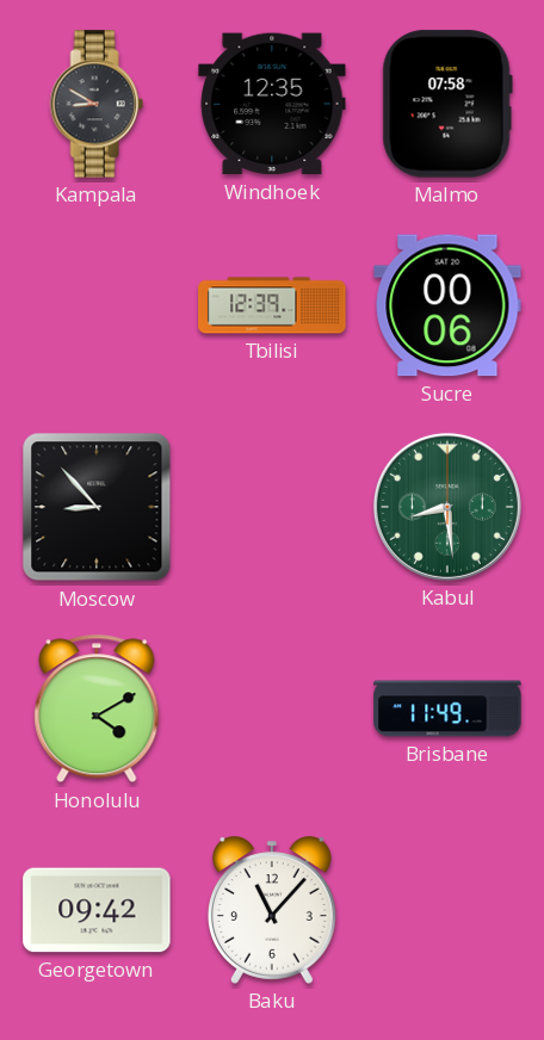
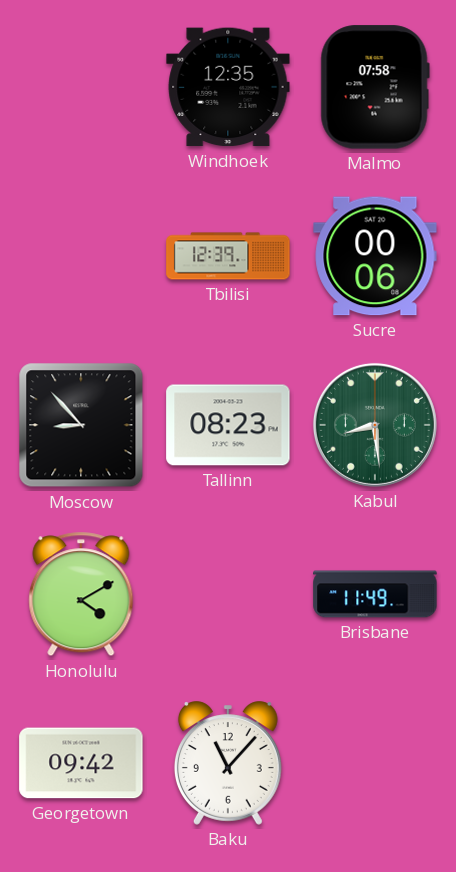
Kampala: 8:50 -> none
Tallinn: none -> 08:23
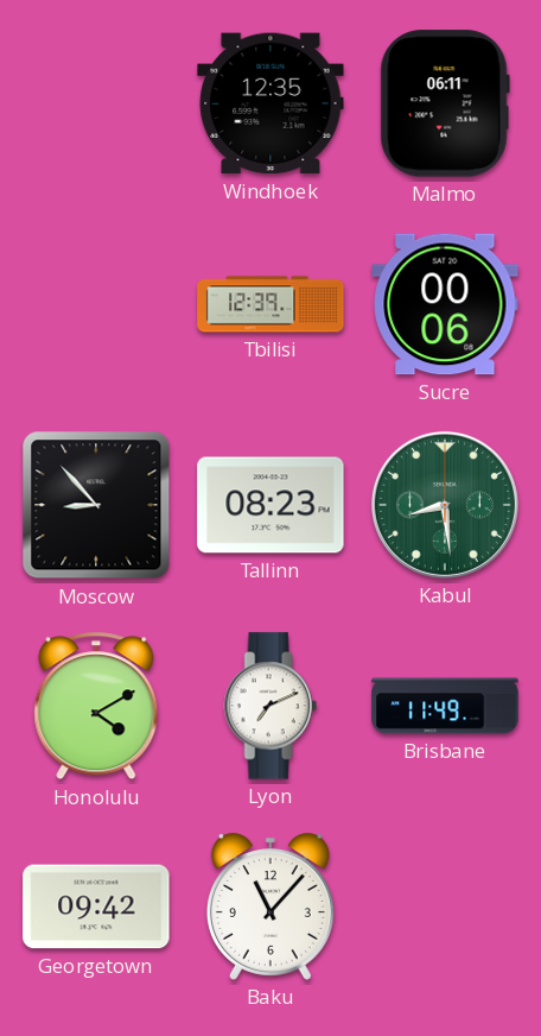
Malmo: 07:58 -> 06:11
Lyon: none -> 7:11
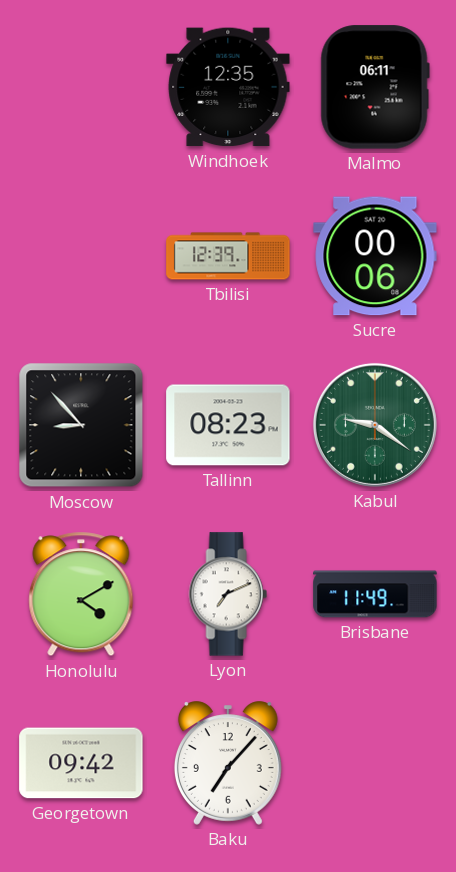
Kabul: 8:29 -> 9:21
Baku: 11:07 -> 7:07
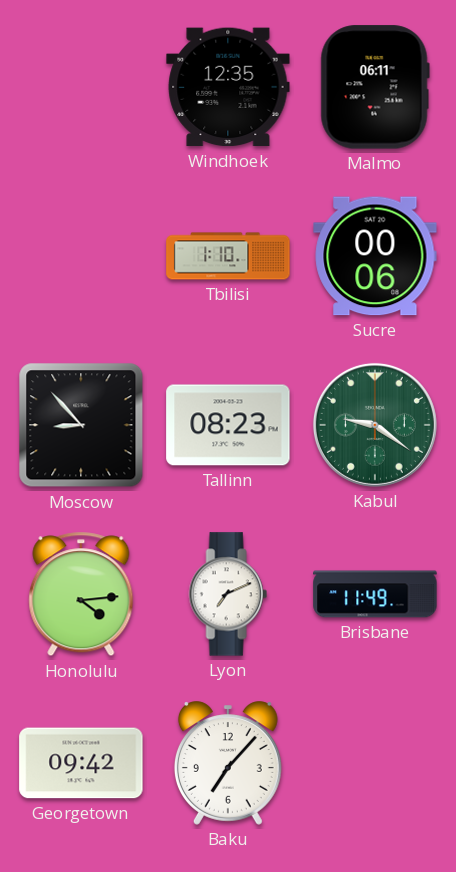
Tbilisi: 12:39 -> 1:10
Honolulu: 4:10 -> 4:14
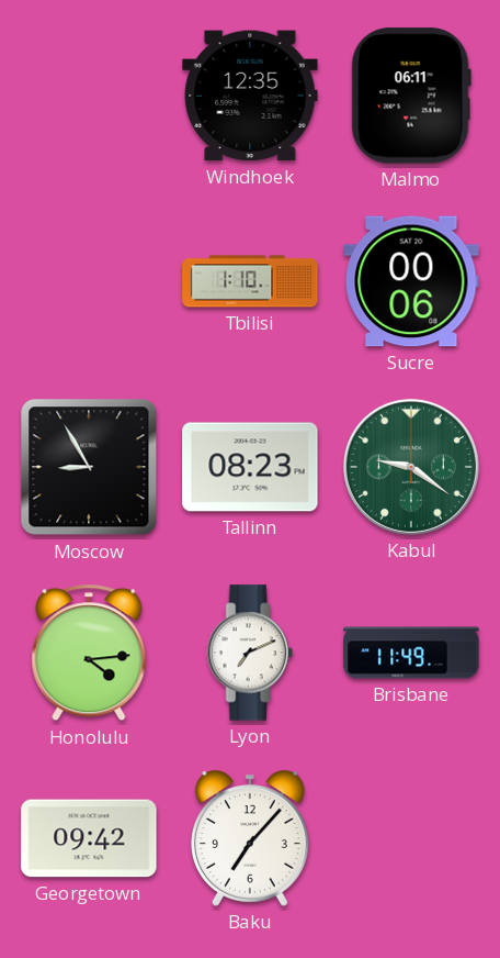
Moscow: 8:53 -> 8:55
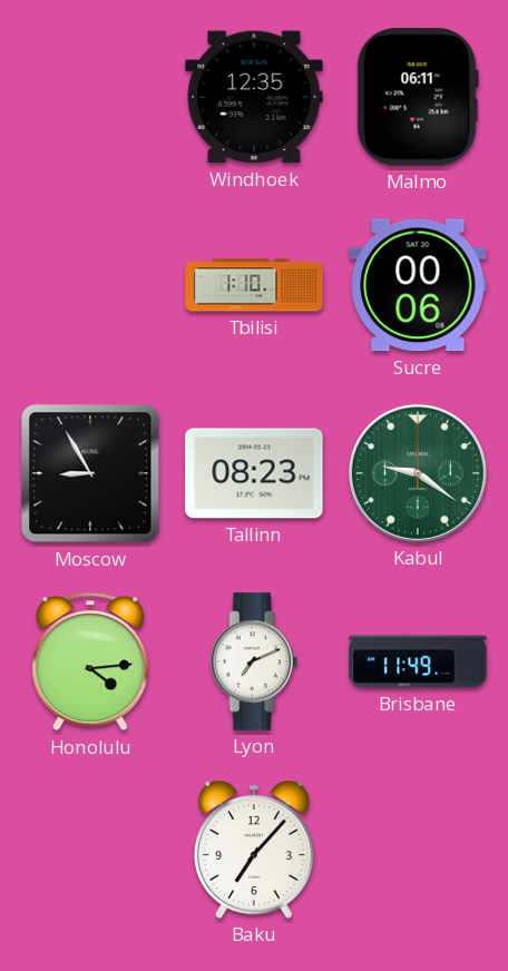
Georgetown: 09:42 -> none
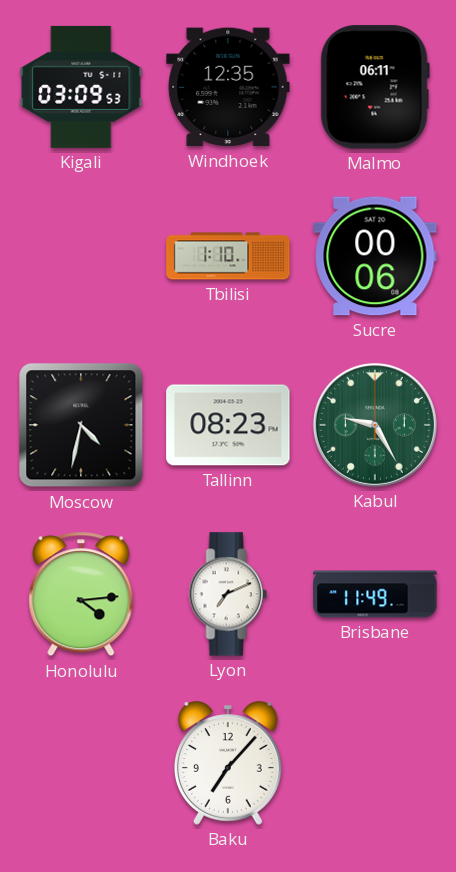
Kigali: none -> 03:09
Moscow: 8:55 -> 4:32
Kabul: 9:21 -> 9:25
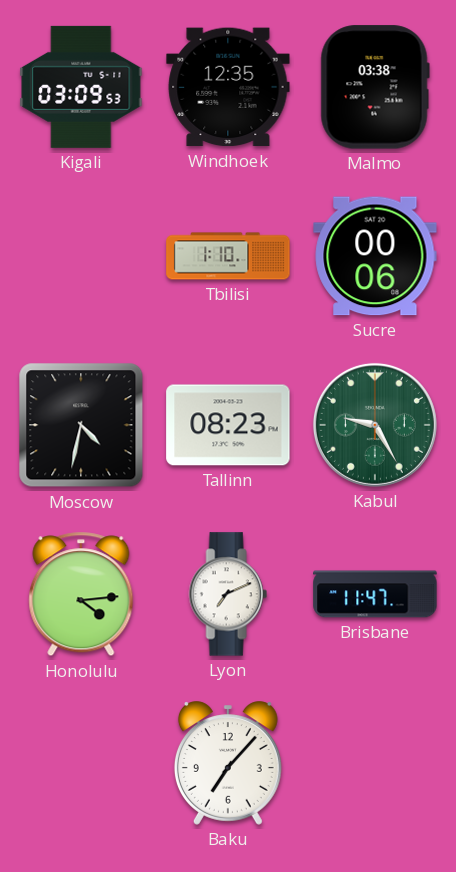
Malmo: 06:11 -> 03:38
Brisbane: 11:49 -> 11:47
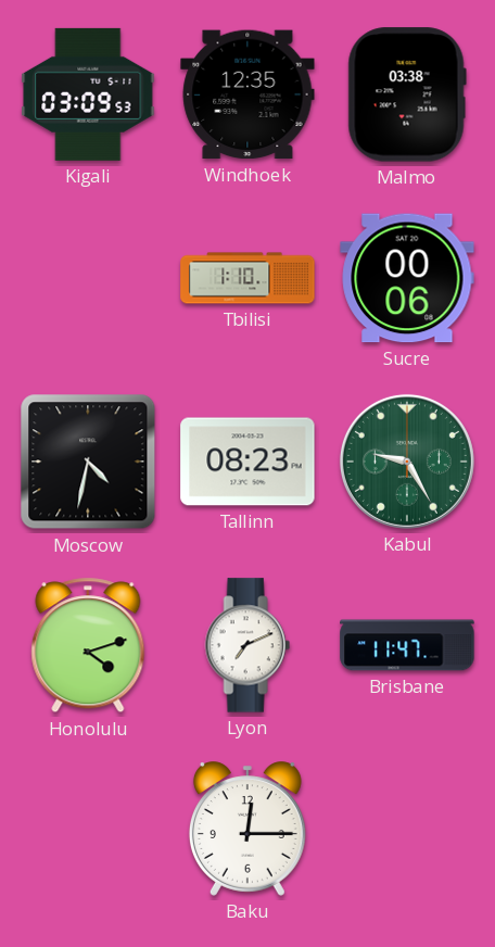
Honolulu: 4:14 -> 4:12
Baku: 7:07 -> 12:15
